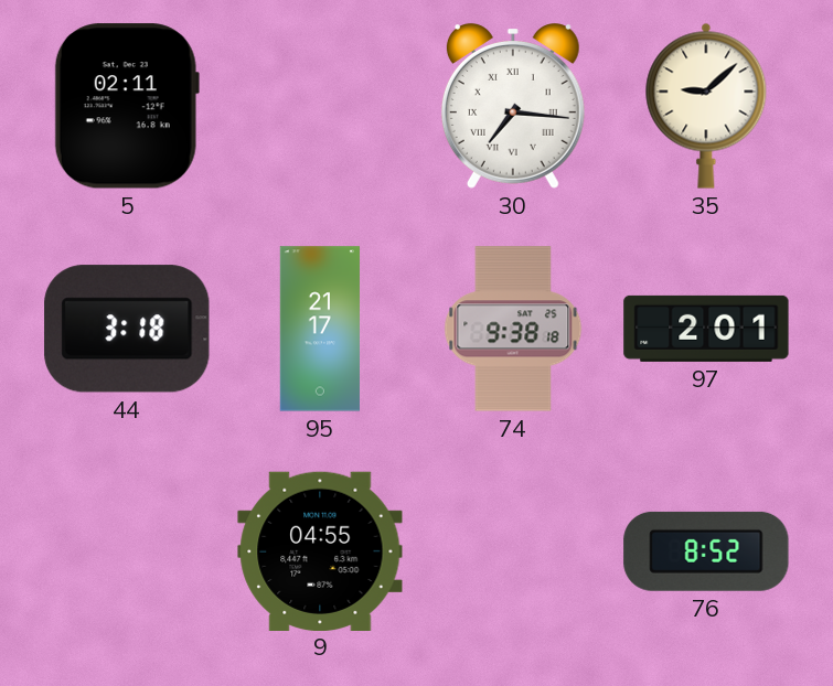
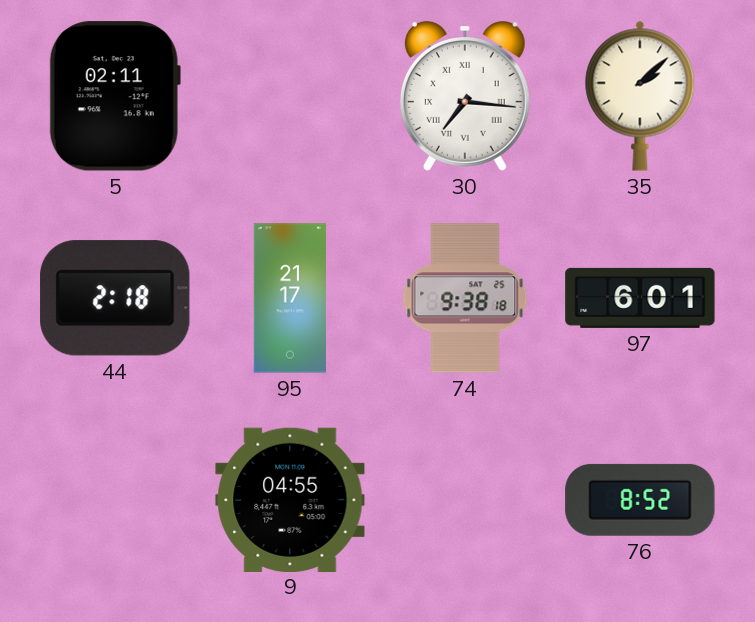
35: 9:08 -> 2:08
44: 3:18 -> 2:18
97: 2:01 -> 6:01
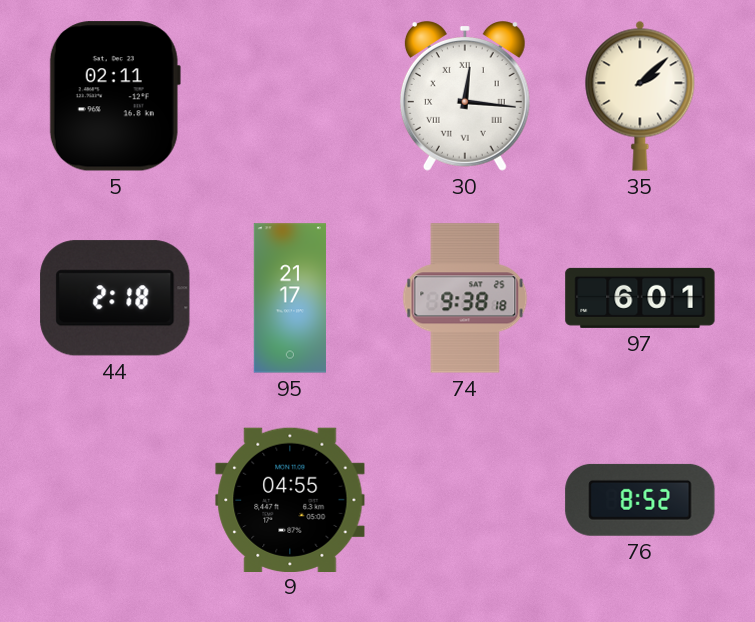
30: 7:16 -> 12:16
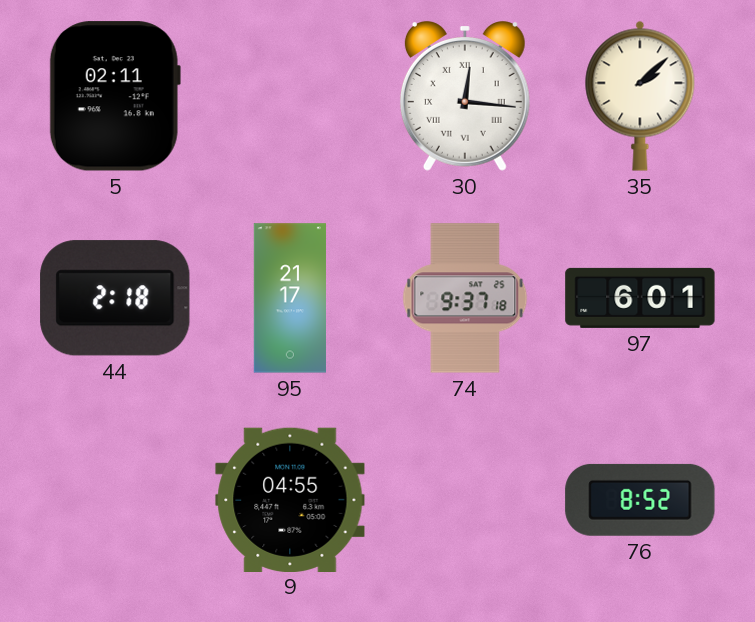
74: 9:38 -> 9:37
